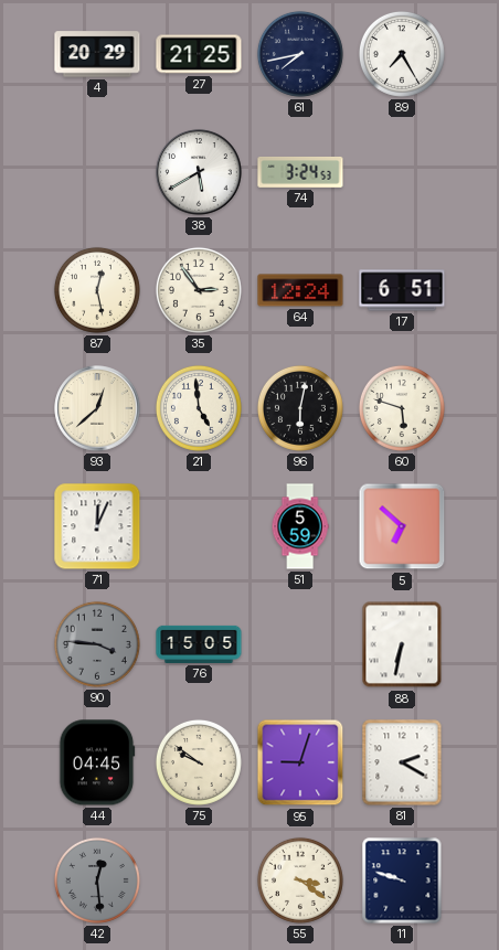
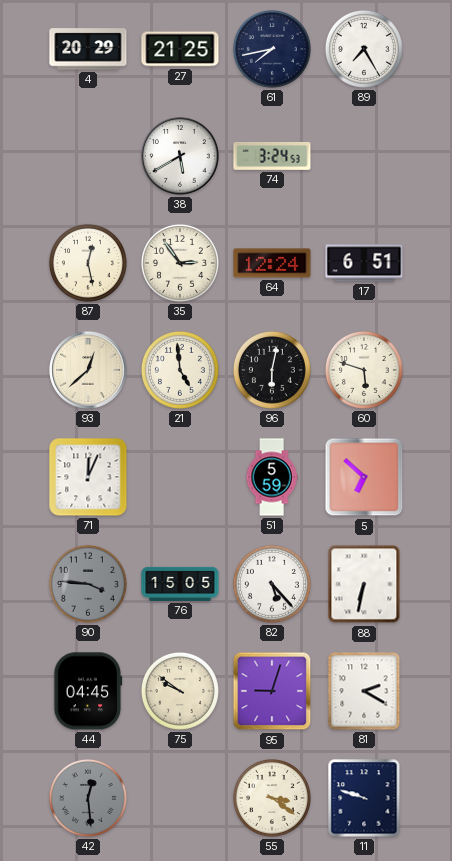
82: none -> 5:23
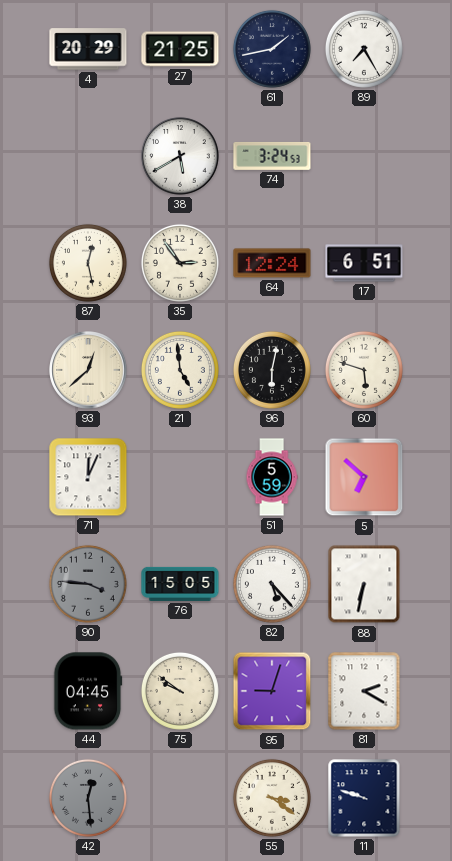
61: 7:43 -> 1:43
